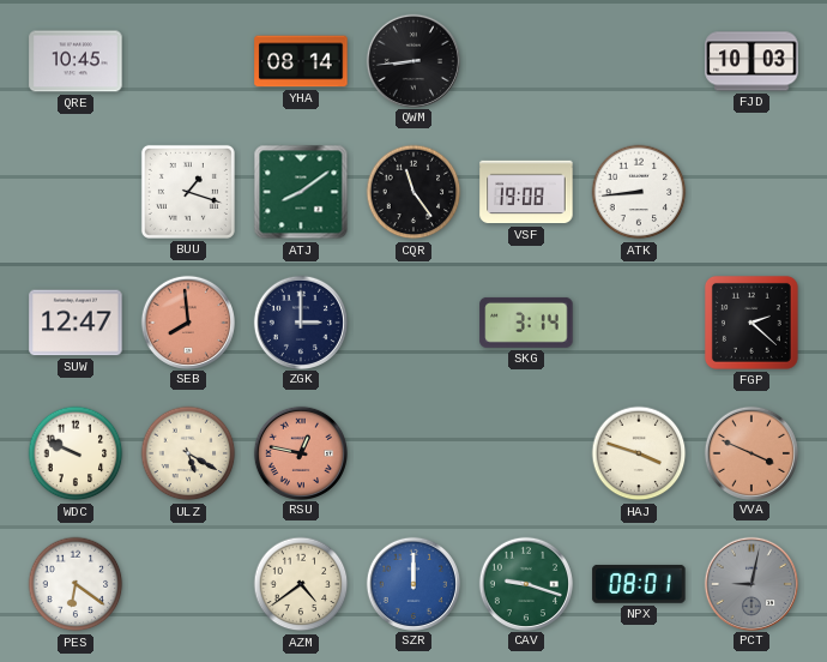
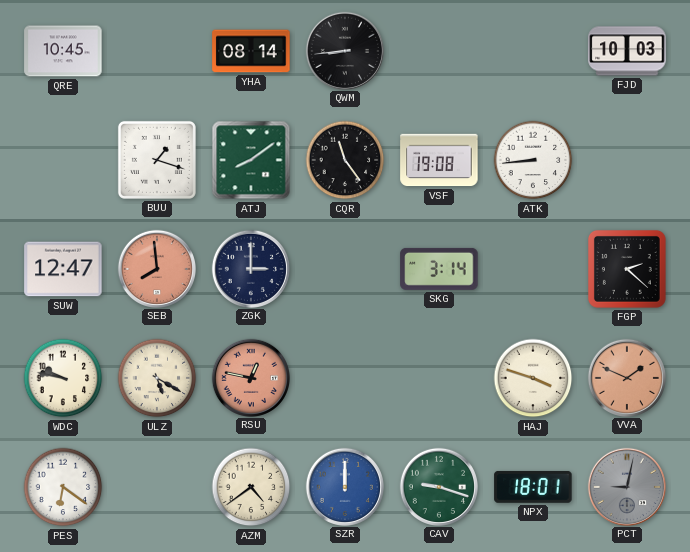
WDC: 9:49 -> 9:47
VVA: 3:49 -> 1:49
NPX: 08:01 -> 18:01
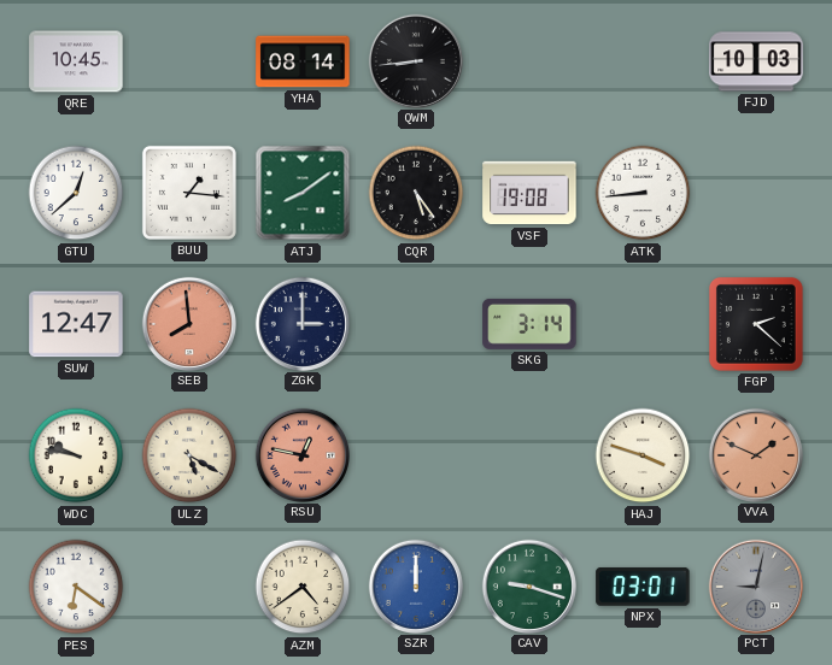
GTU: none -> 12:38
BUU: 1:18 -> 1:16
CQR: 11:24 -> 5:24
NPX: 18:01 -> 03:01
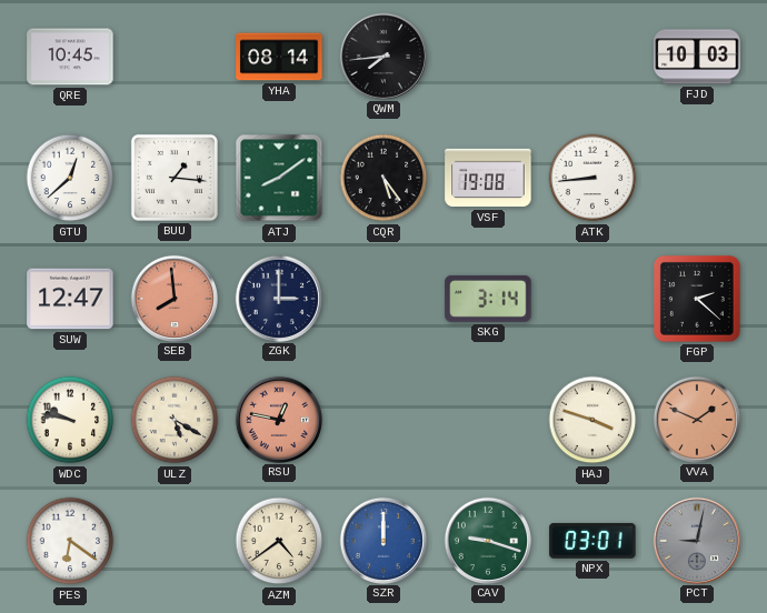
QWM: 8:44 -> 7:44
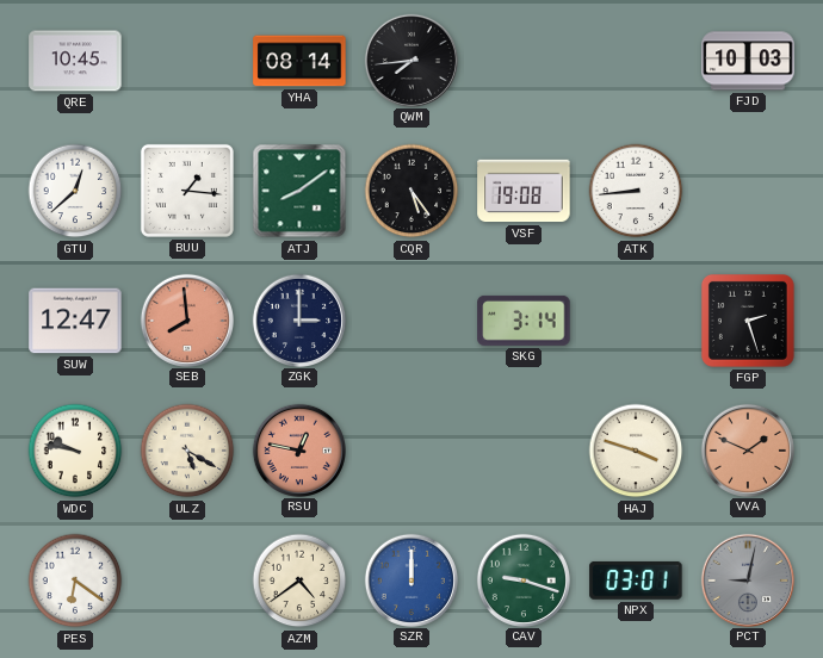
FGP: 2:22 -> 2:27
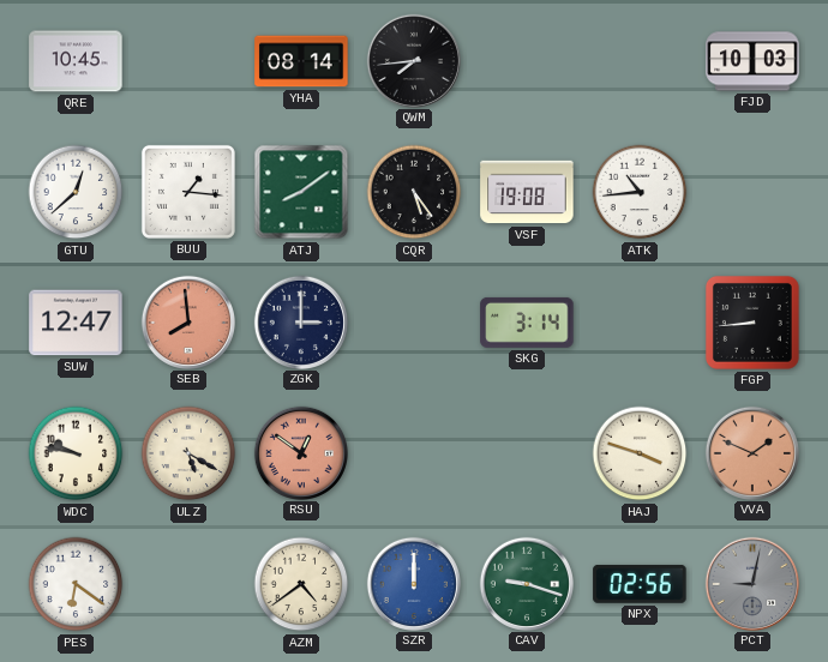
ATK: 8:44 -> 10:44
FGP: 2:27 -> 8:44
RSU: 12:47 -> 12:51
NPX: 03:01 -> 02:56
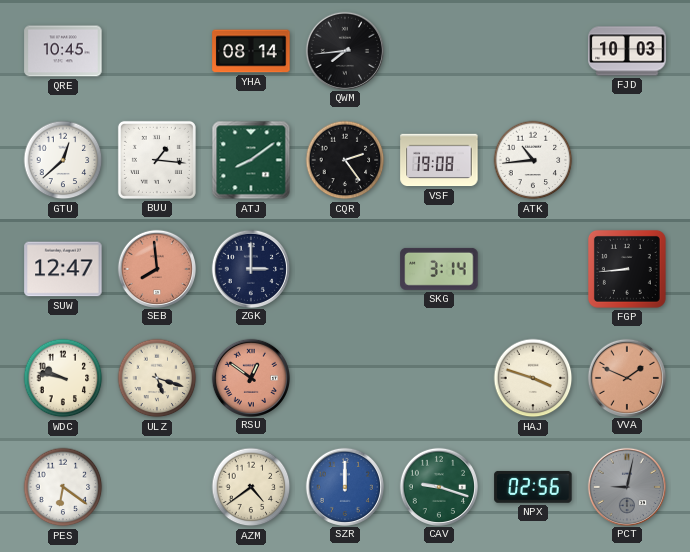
CQR: 5:24 -> 2:24
ULZ: 5:20 -> 5:18
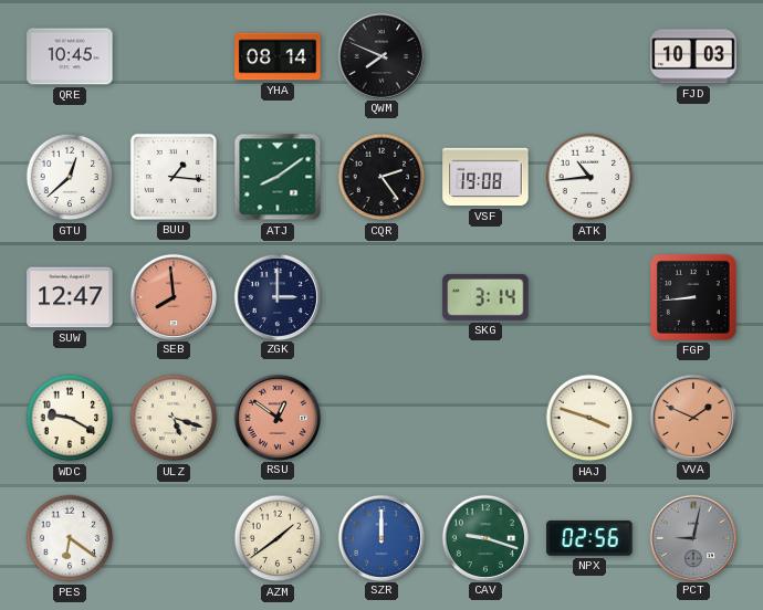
QWM: 7:44 -> 7:49
WDC: 9:47 -> 9:20
AZM: 4:39 -> 1:39
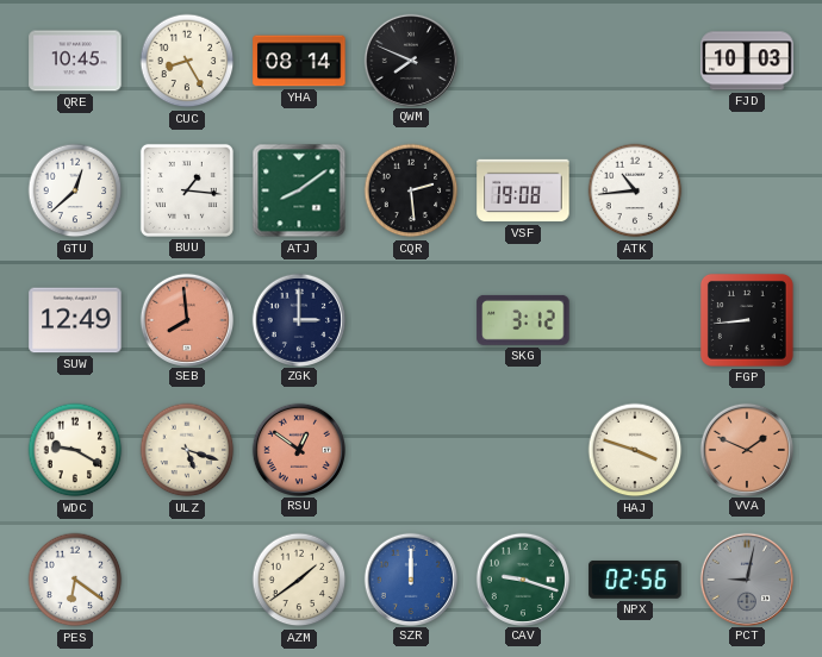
CUC: none -> 8:25
CQR: 2:24 -> 2:29
SUW: 12:47 -> 12:49
SKG: 3:14 -> 3:12
